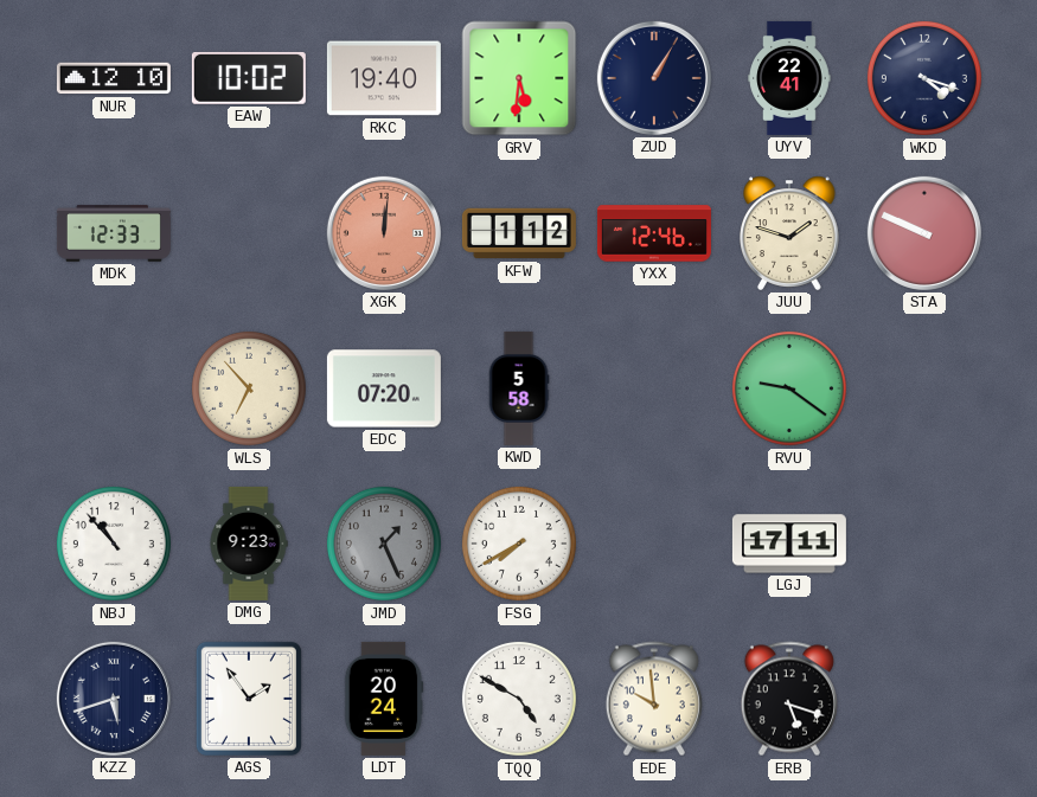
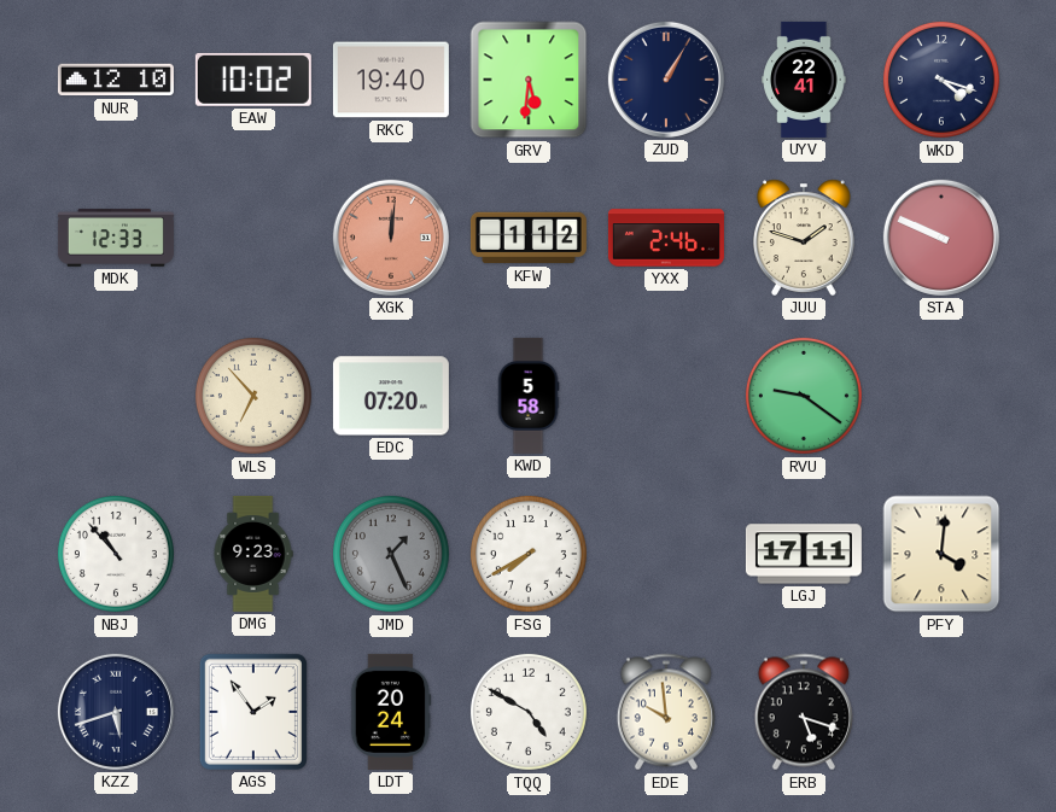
YXX: 12:46 -> 2:46
PFY: none -> 4:01
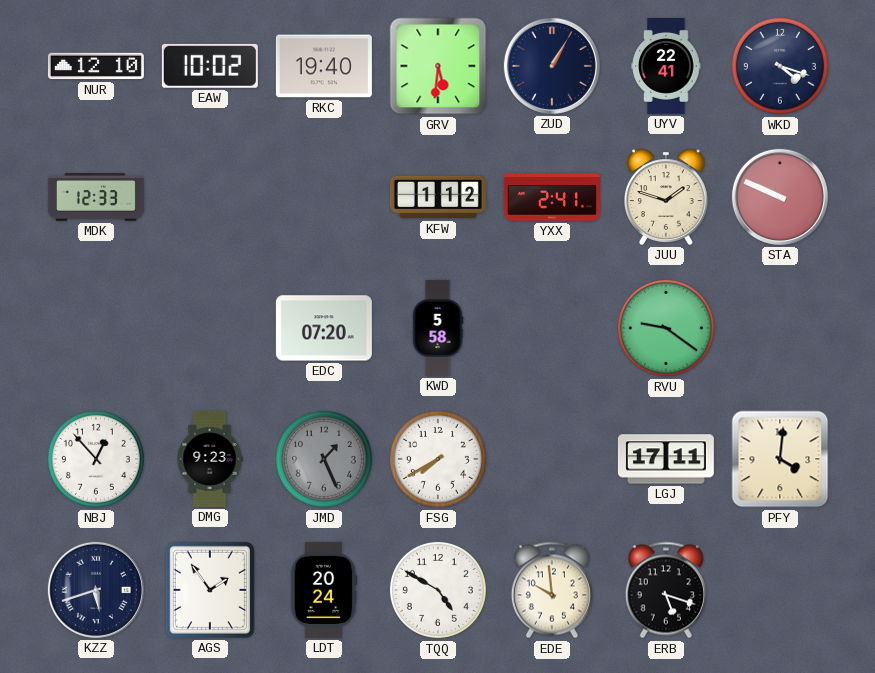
XGK: 12:01 -> none
YXX: 2:46 -> 2:41
WLS: 6:53 -> none
NBJ: 10:53 -> 12:53
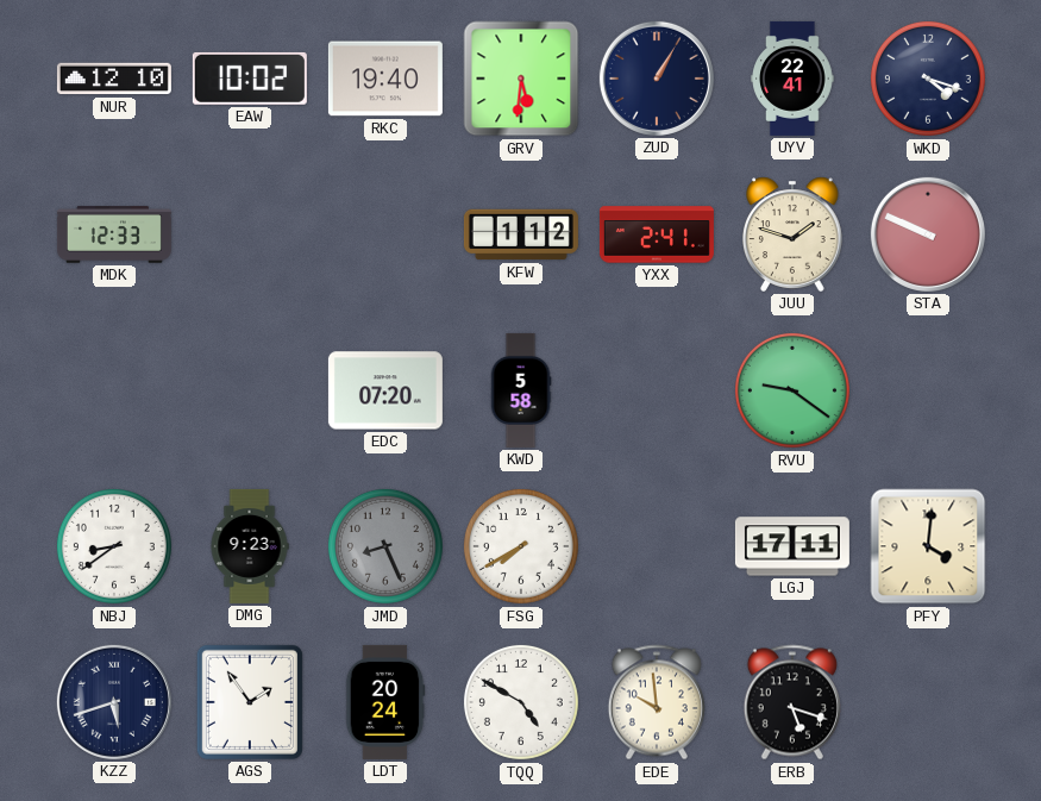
NBJ: 12:53 -> 8:39
JMD: 1:26 -> 8:26
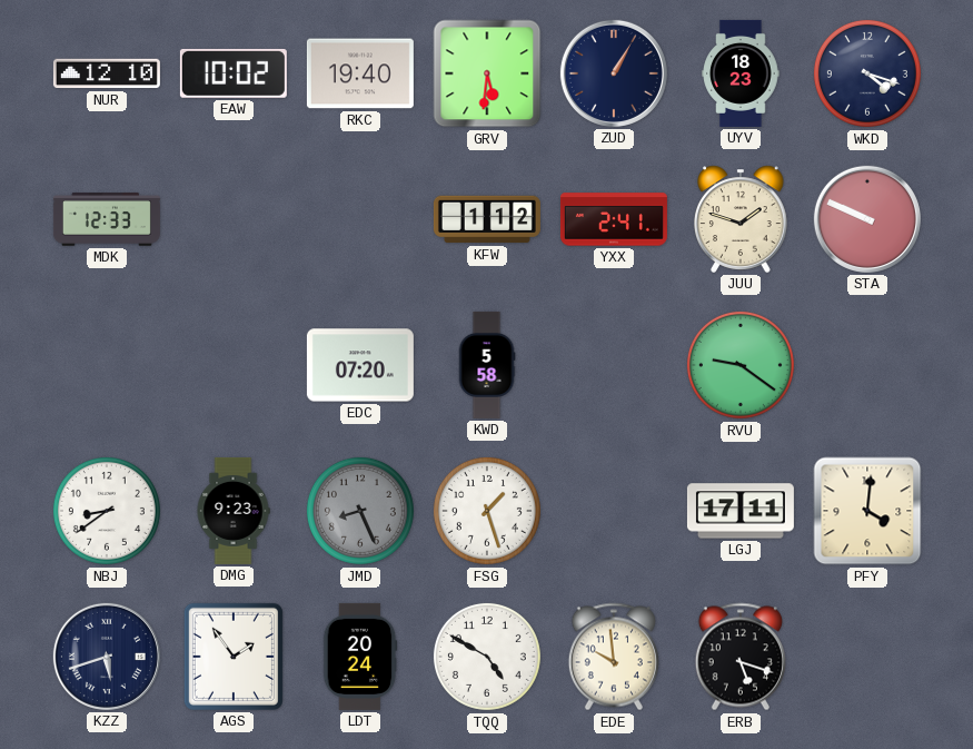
UYV: 22:41 -> 18:23
FSG: 7:40 -> 1:27
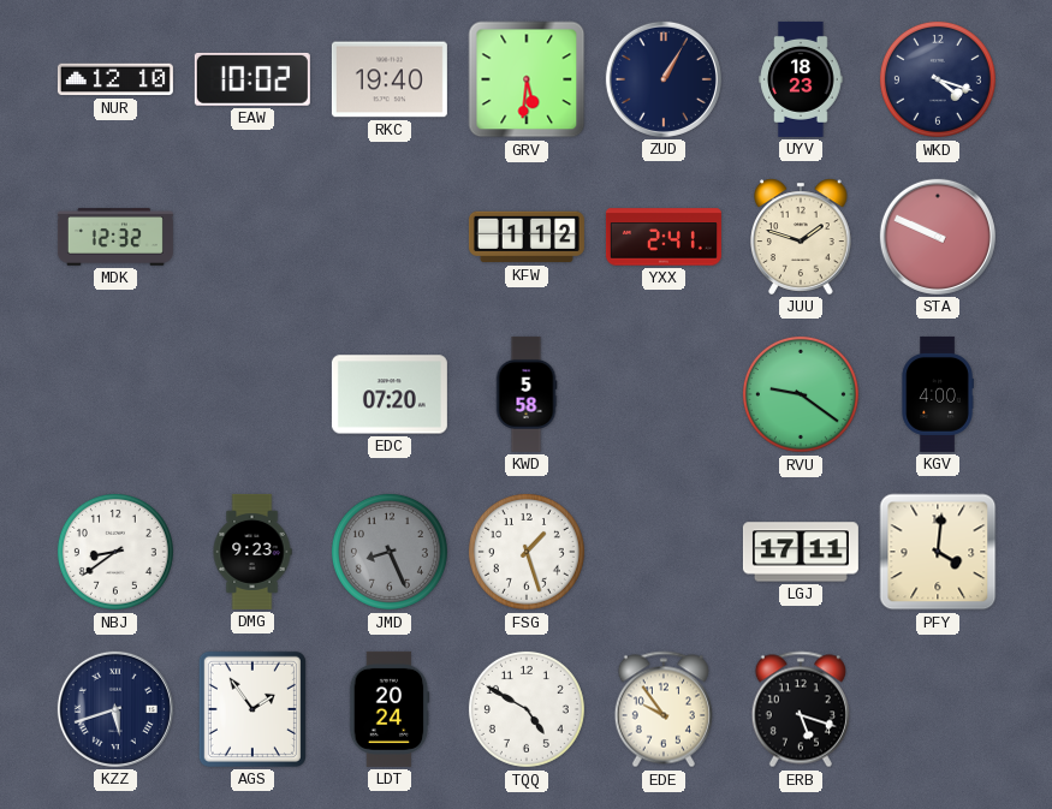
MDK: 12:33 -> 12:32
KGV: none -> 4:00
EDE: 9:59 -> 9:54
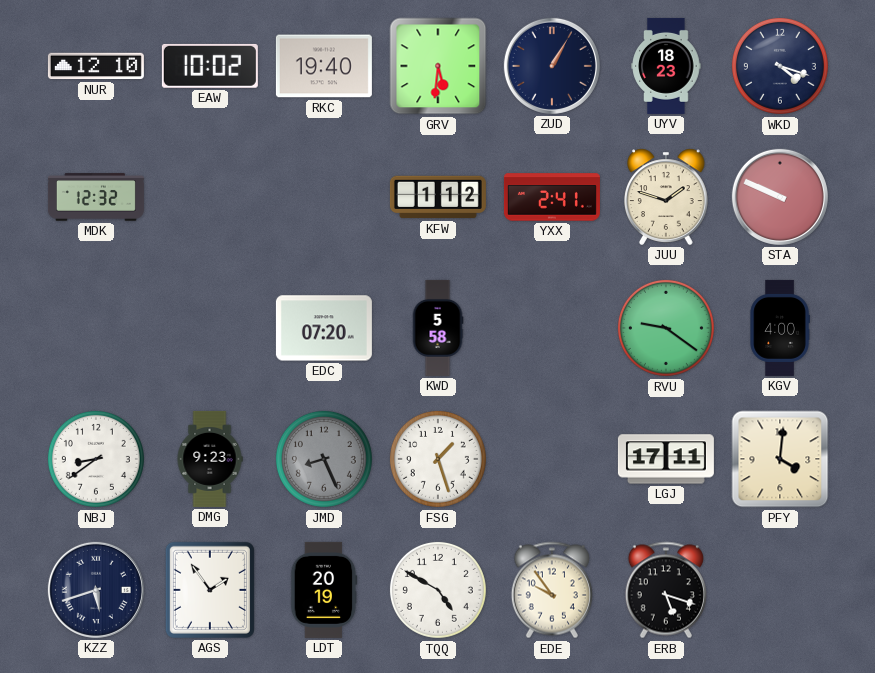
LDT: 20:24 -> 20:19
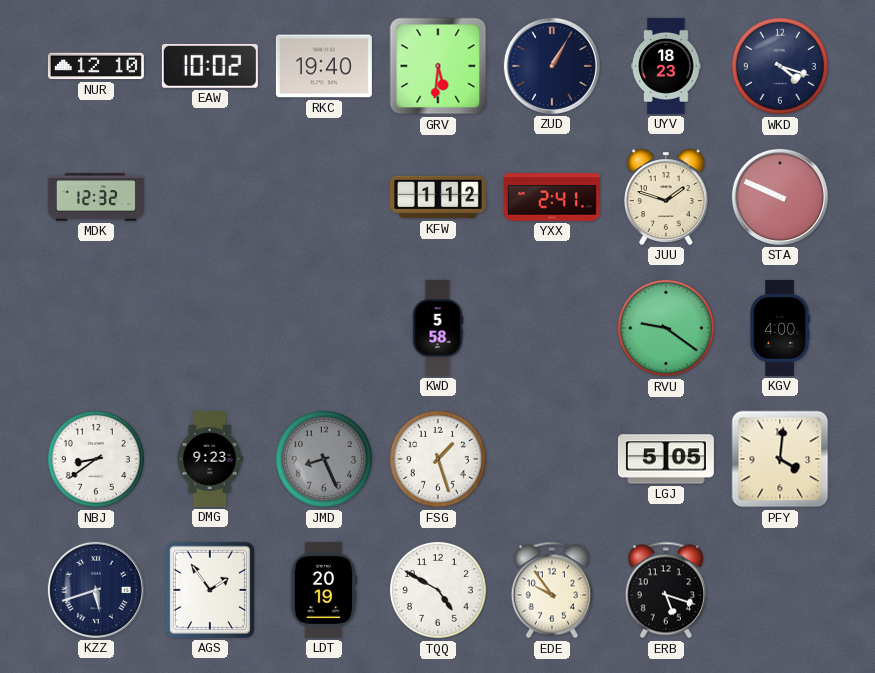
EDC: 07:20 -> none
LGJ: 17:11 -> 5:05
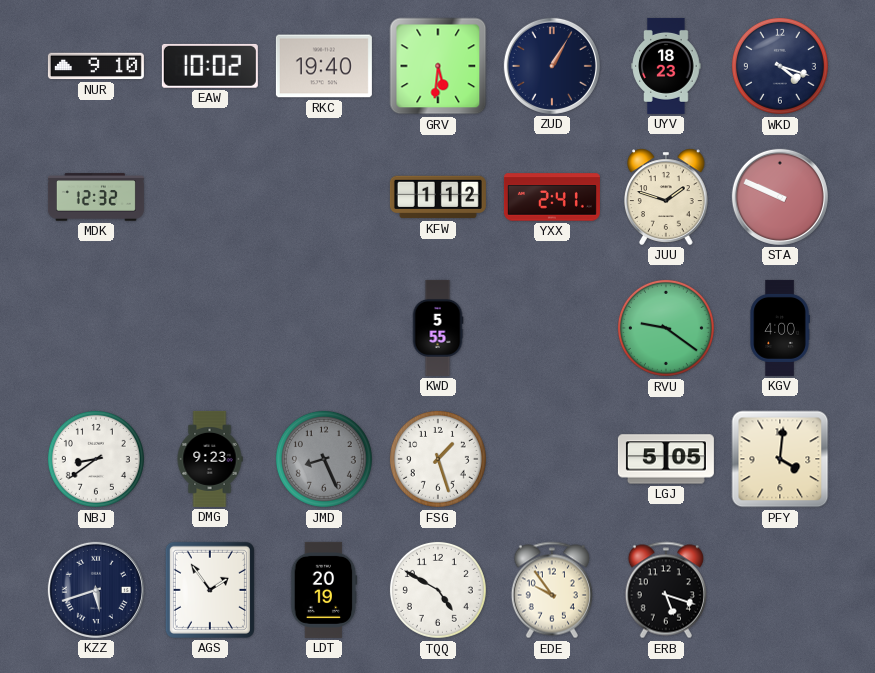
NUR: 12:10 -> 9:10
KWD: 5:58 -> 5:55
